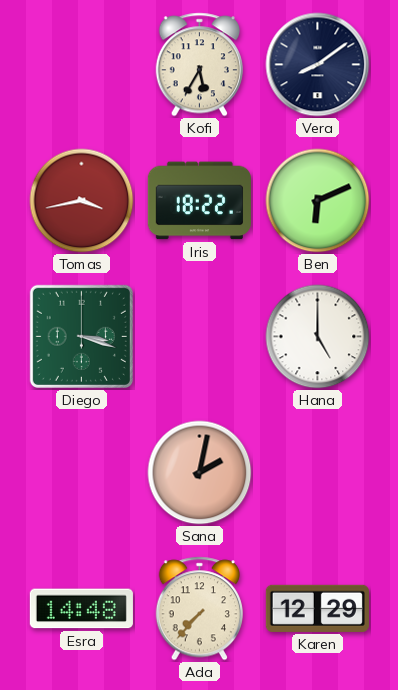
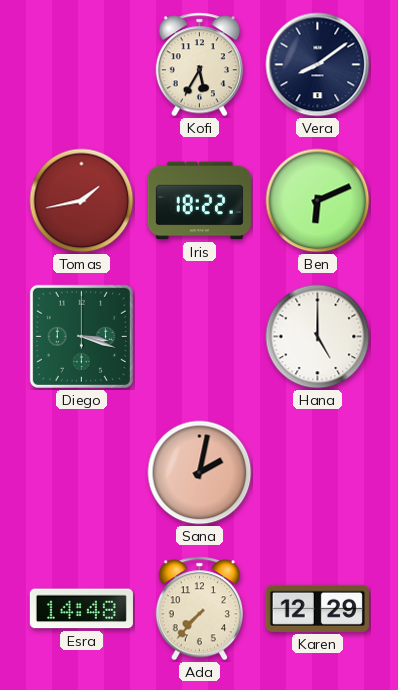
Tomas: 3:43 -> 1:43
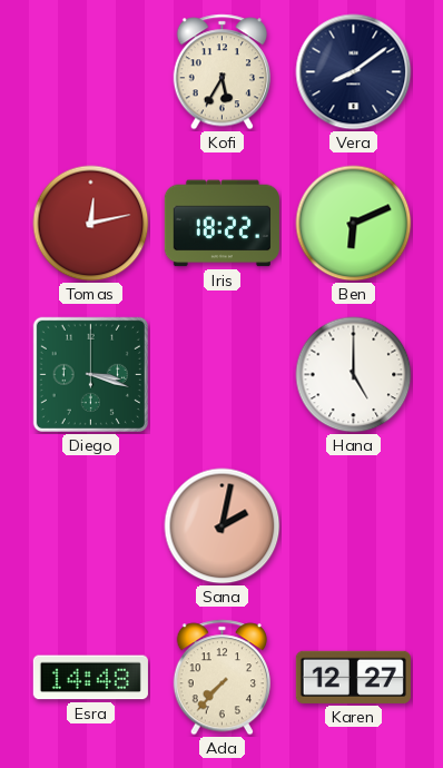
Tomas: 1:43 -> 12:13
Karen: 12:29 -> 12:27
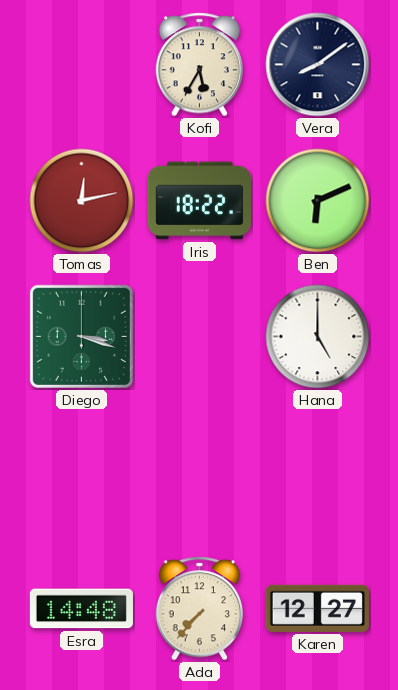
Sana: 2:02 -> none
